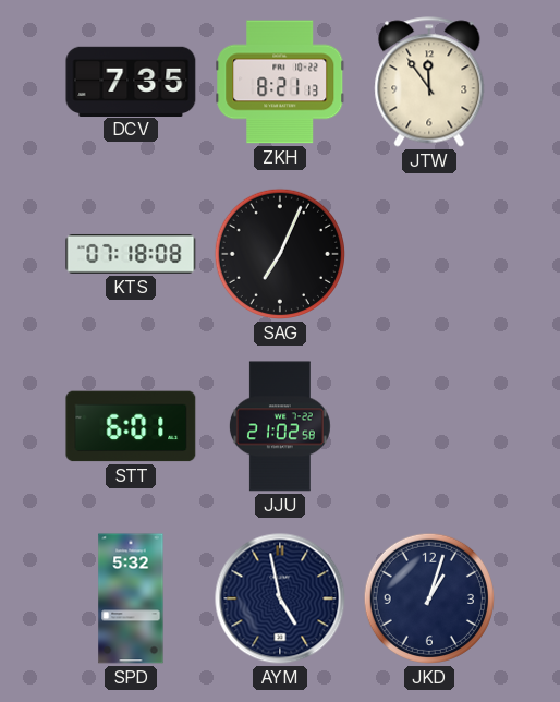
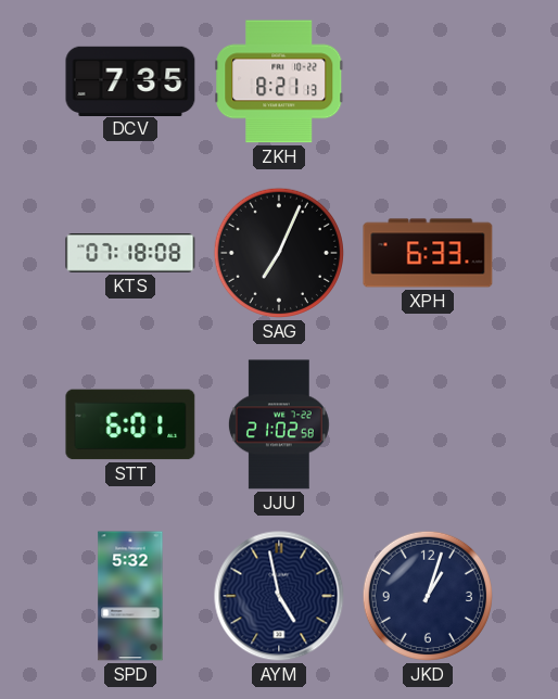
JTW: 11:54 -> none
XPH: none -> 6:33
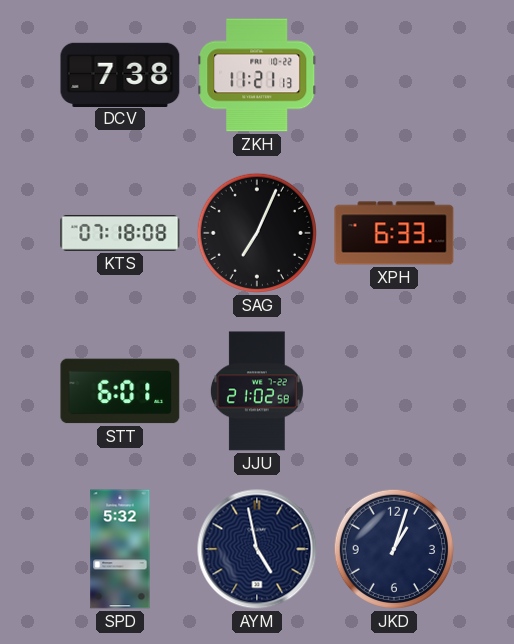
DCV: 7:35 -> 7:38
ZKH: 8:21 -> 11:21
